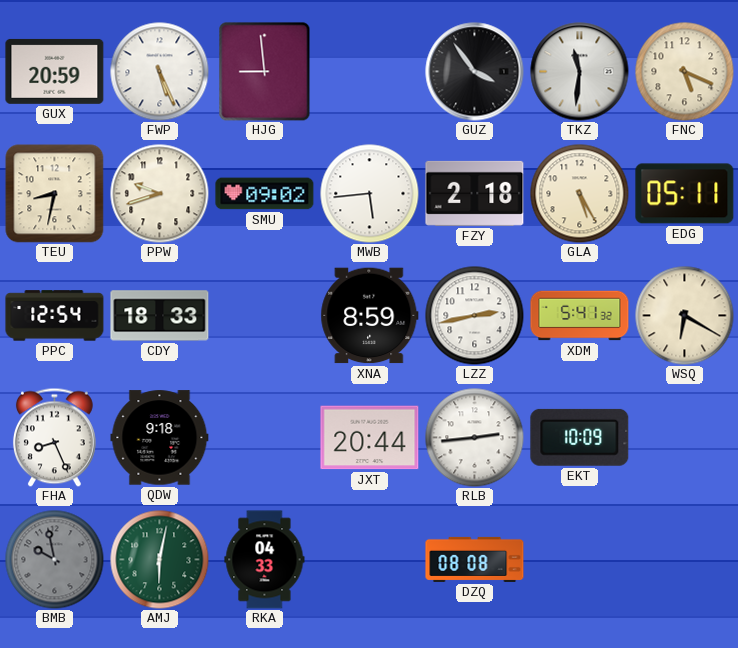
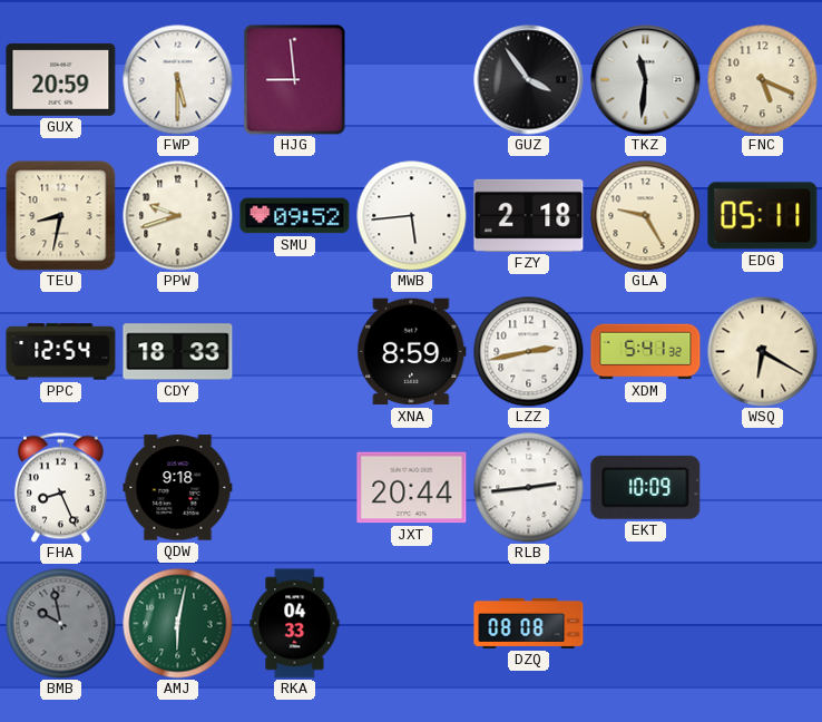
FWP: 5:26 -> 5:30
SMU: 09:02 -> 09:52
GLA: 5:25 -> 9:25
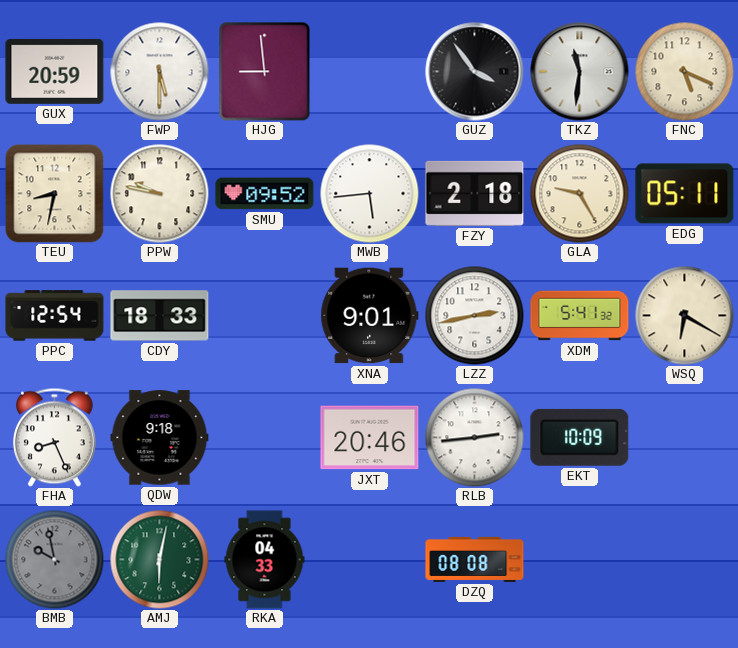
PPW: 9:42 -> 9:47
XNA: 8:59 -> 9:01
JXT: 20:44 -> 20:46
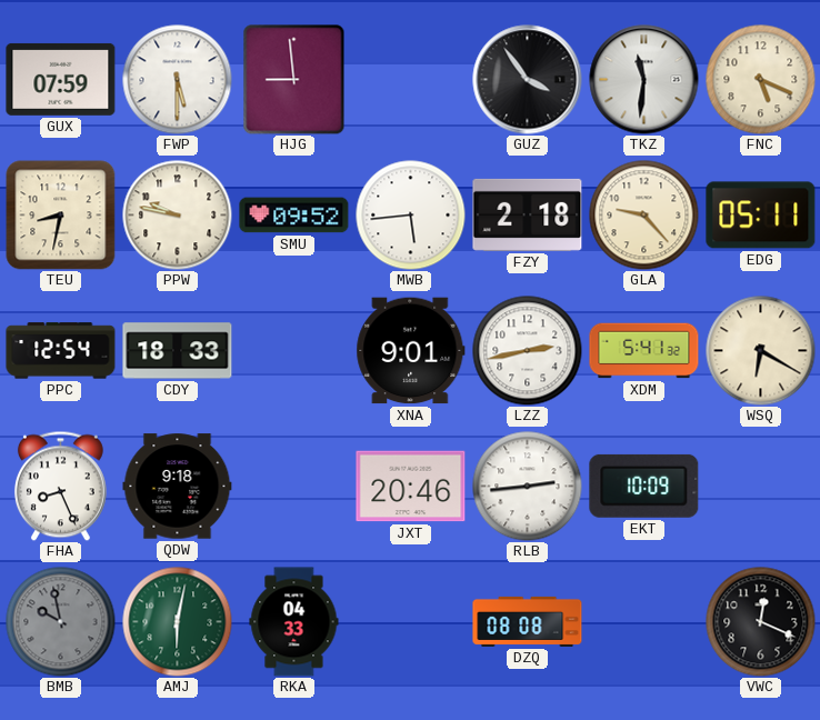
GUX: 20:59 -> 07:59
GLA: 9:25 -> 9:23
VWC: none -> 12:19
